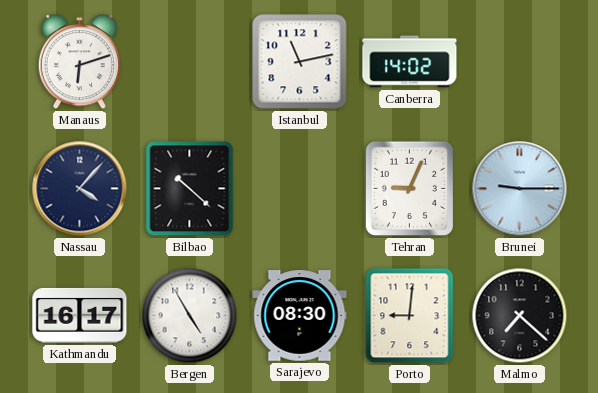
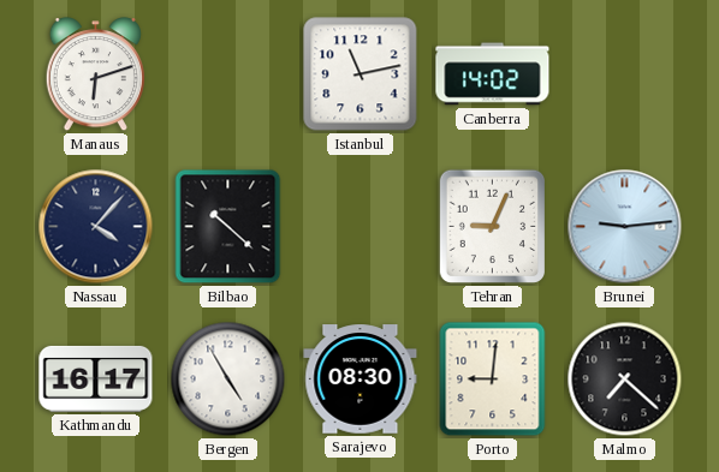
Brunei: 9:15 -> 9:14
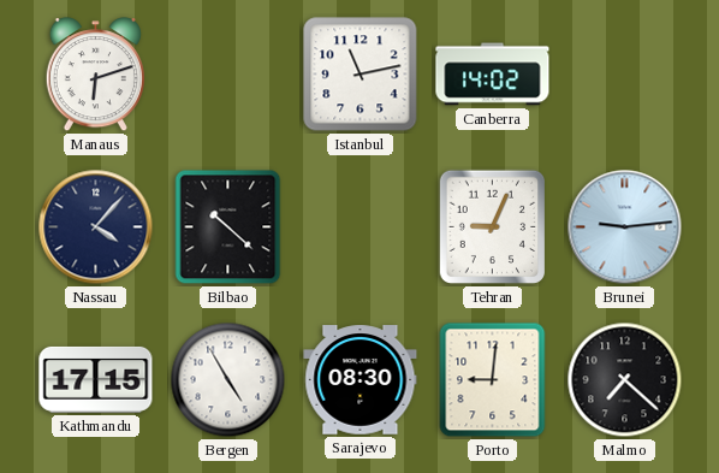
Kathmandu: 16:17 -> 17:15
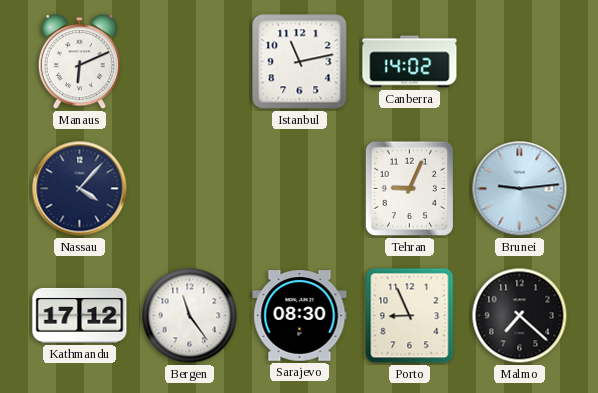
Manaus: 6:12 -> 6:11
Bilbao: 10:22 -> none
Kathmandu: 17:15 -> 17:12
Bergen: 4:55 -> 11:24
Porto: 9:01 -> 8:56
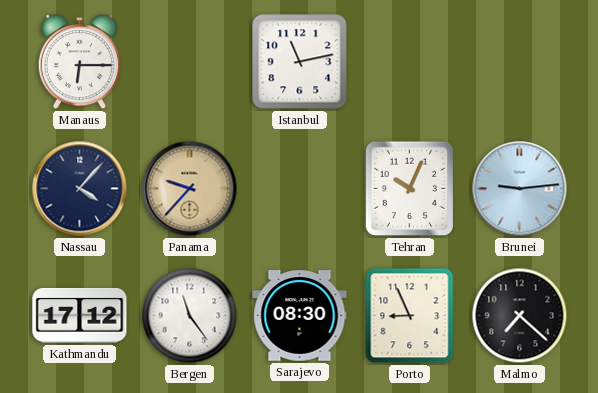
Manaus: 6:11 -> 6:15
Canberra: 14:02 -> none
Panama: none -> 9:37
Tehran: 9:04 -> 10:04
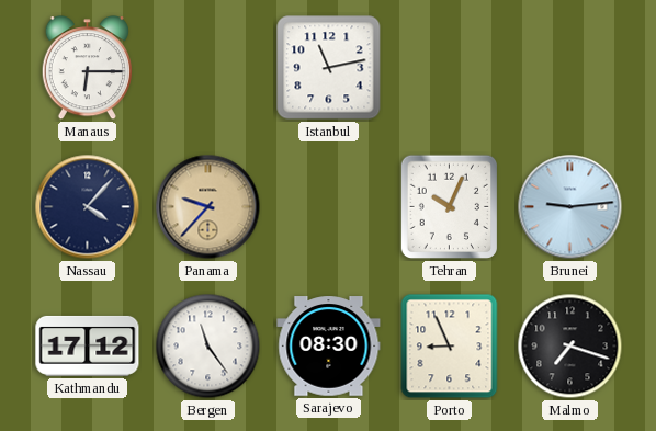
Malmo: 7:22 -> 7:18
